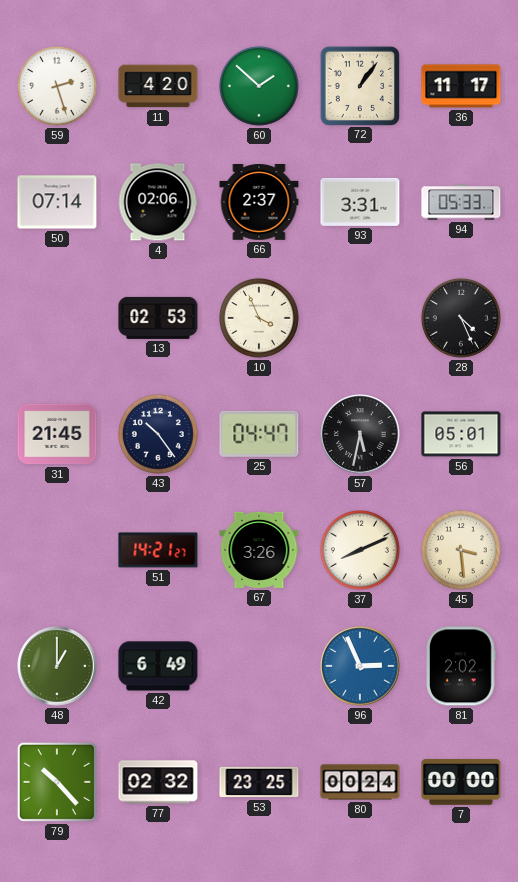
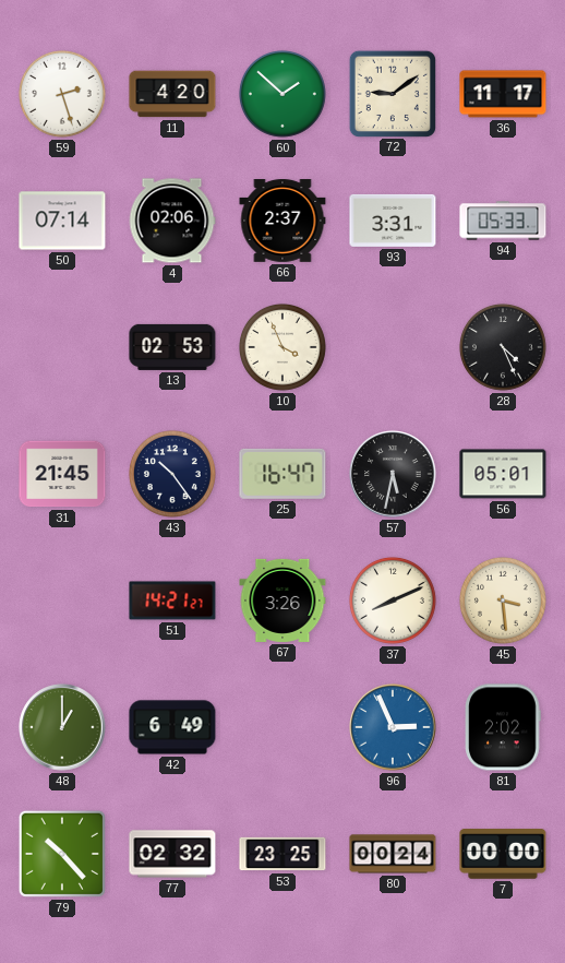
72: 1:06 -> 9:09
25: 04:47 -> 16:47
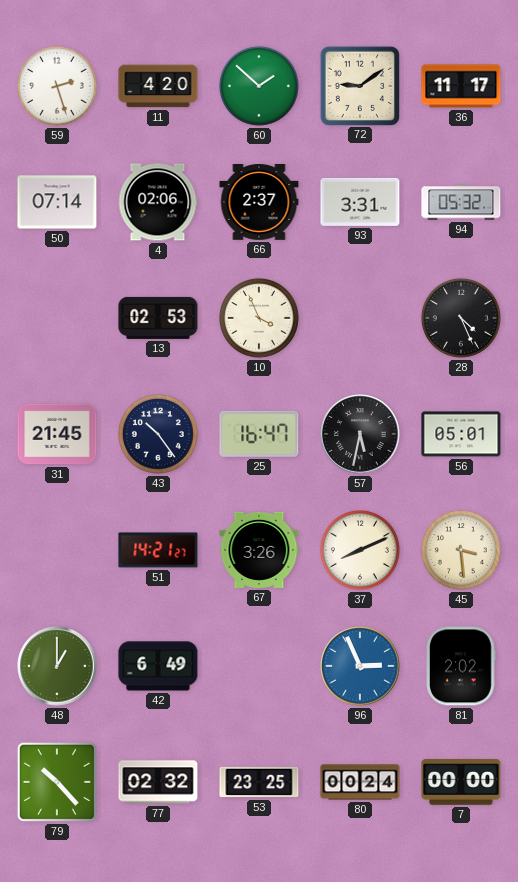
94: 05:33 -> 05:32
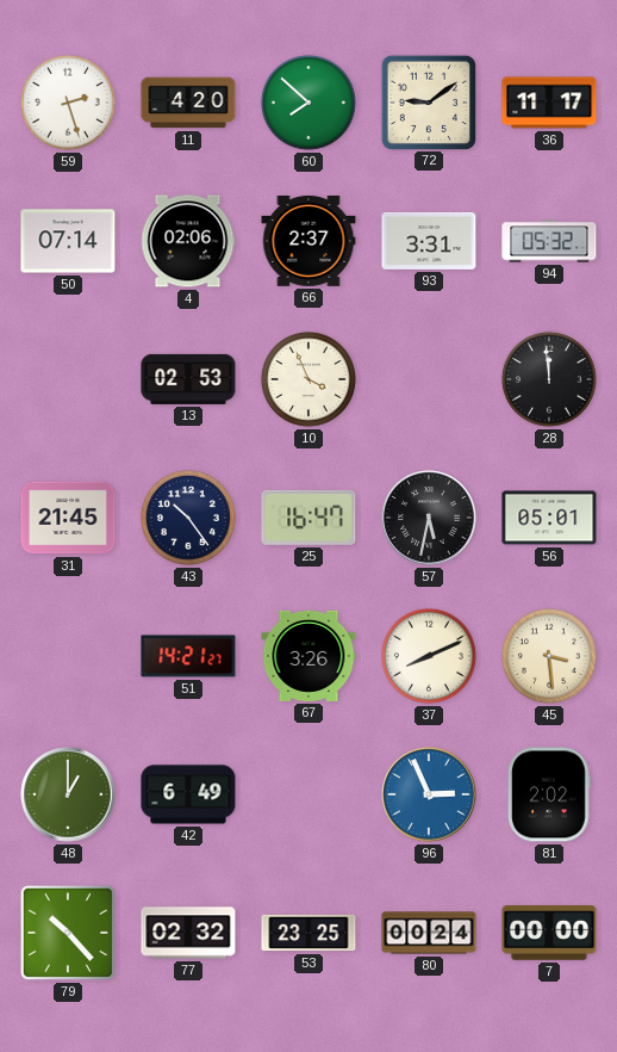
60: 1:52 -> 7:52
28: 4:26 -> 11:59
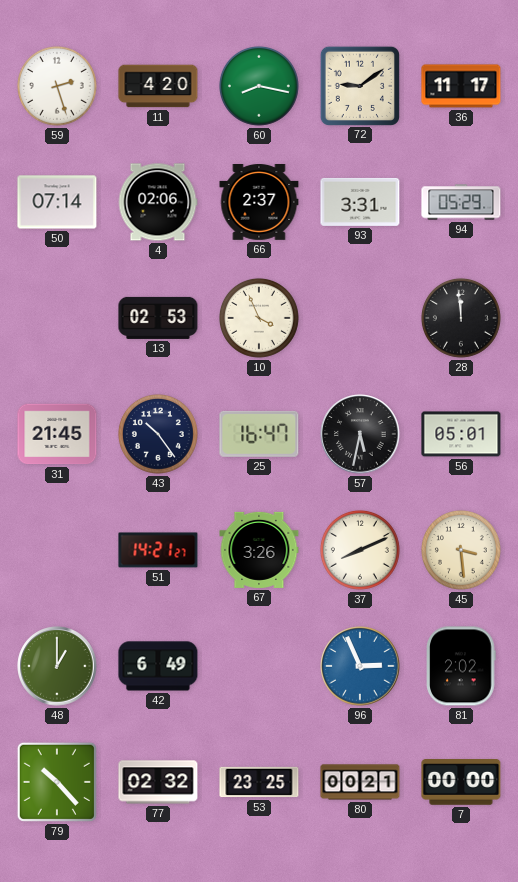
60: 7:52 -> 8:17
94: 05:32 -> 05:29
80: 00:24 -> 00:21
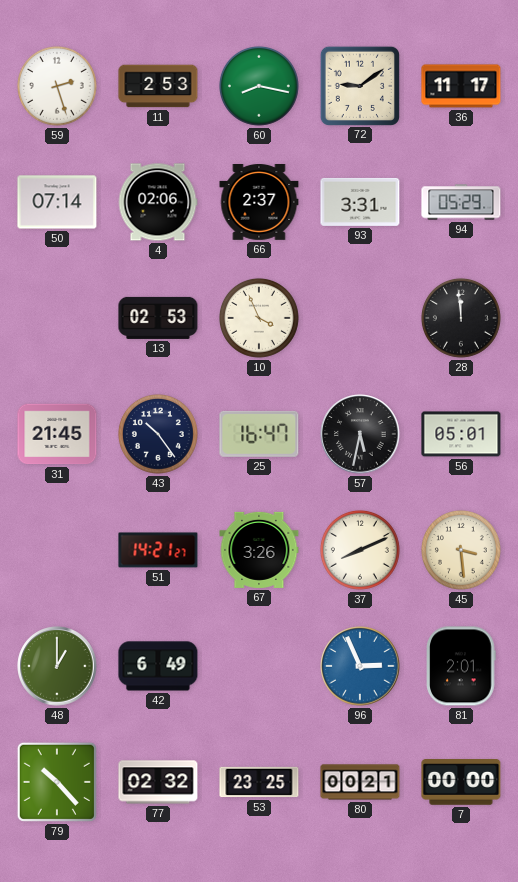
11: 4:20 -> 2:53
81: 2:02 -> 2:01
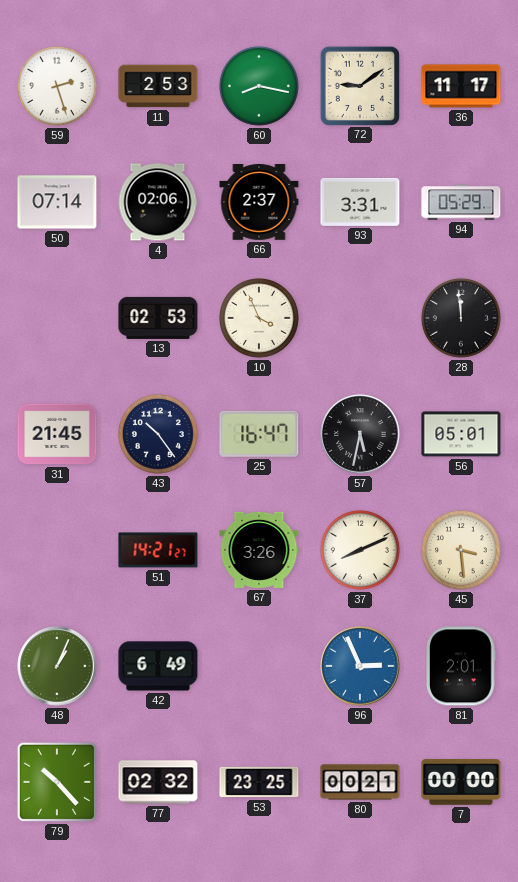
48: 1:00 -> 1:04
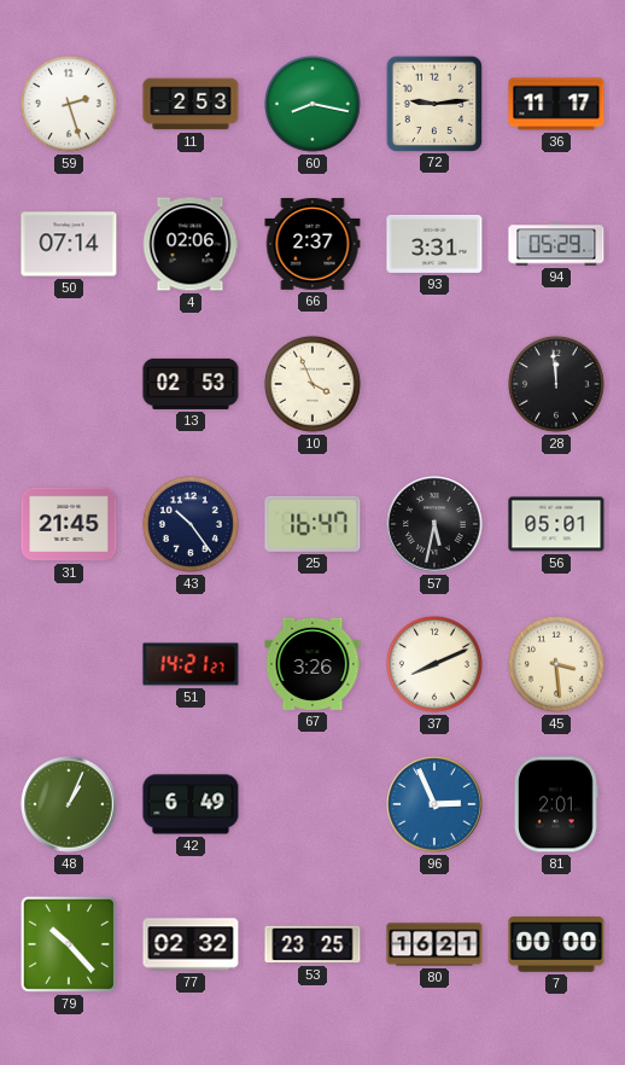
72: 9:09 -> 9:14
80: 00:21 -> 16:21
